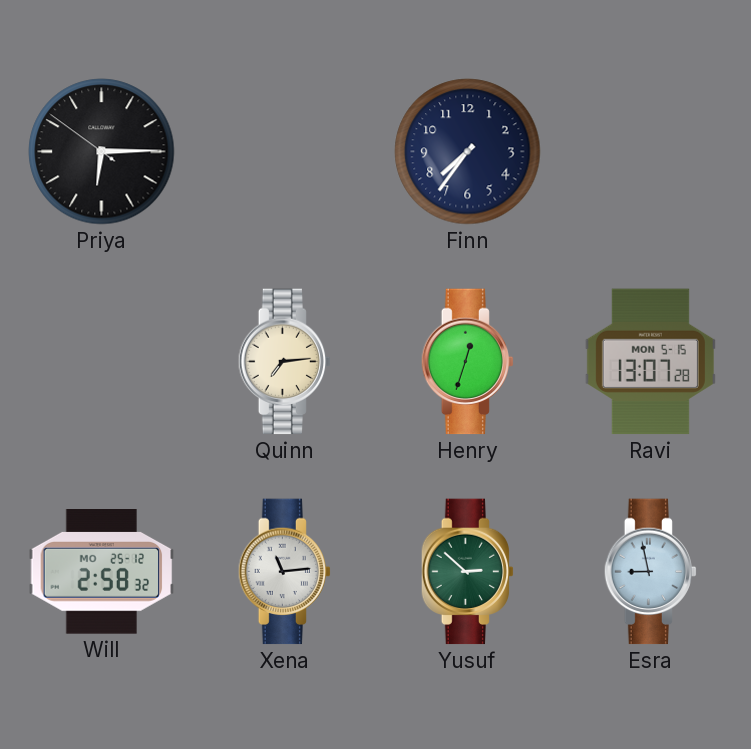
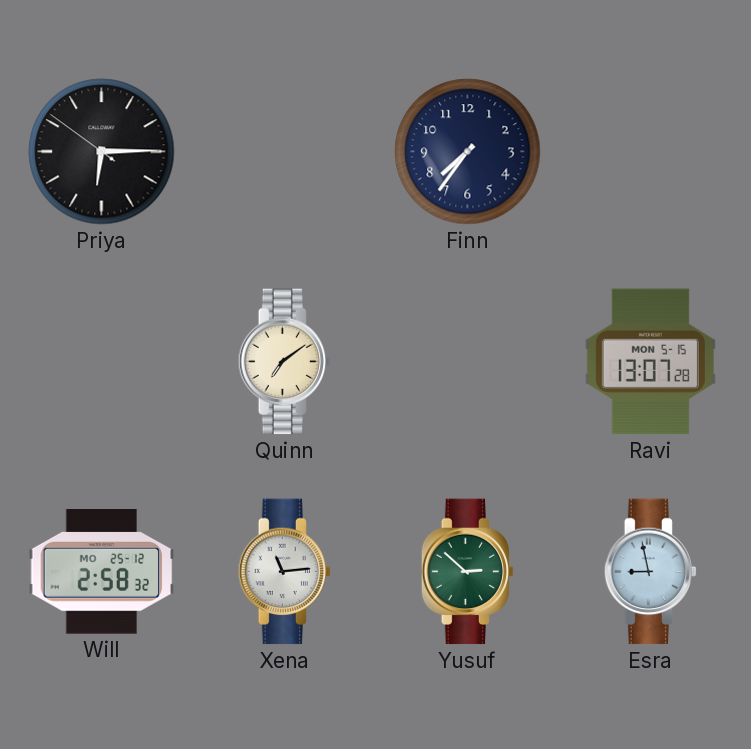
Quinn: 7:14 -> 7:09
Henry: 12:33 -> none
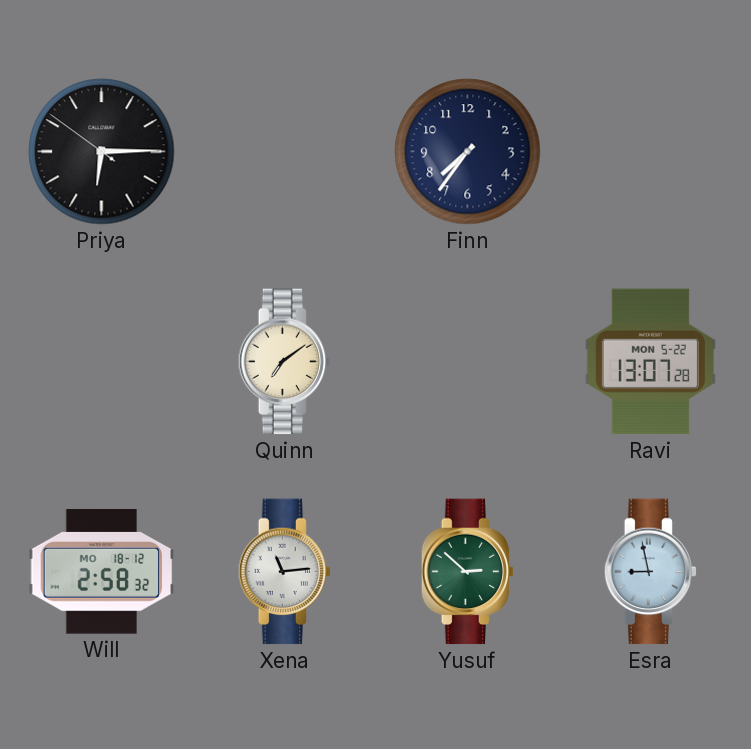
Ravi date: MON 5-15 -> MON 5-22
Will date: MO 25-12 -> MO 18-12
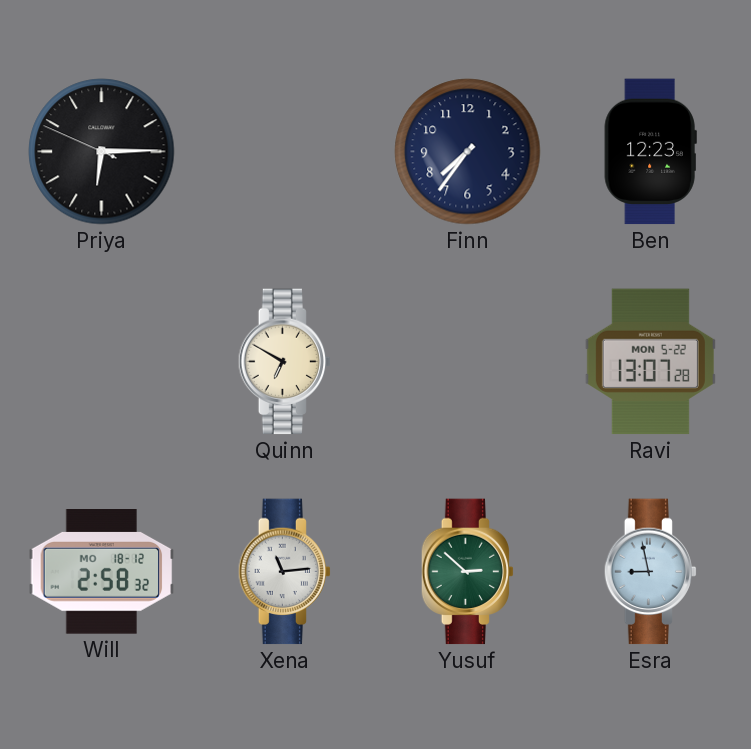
Priya: 6:14:51 -> 6:14:49
Ben: none -> 12:23
Quinn: 7:09 -> 6:50
